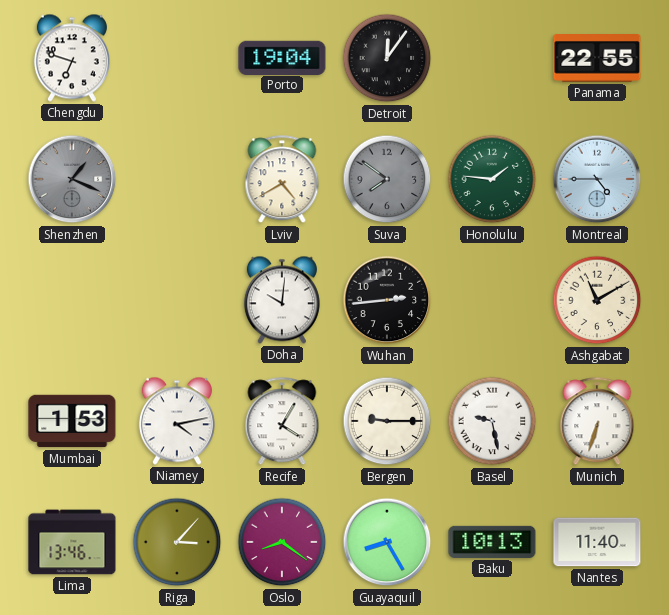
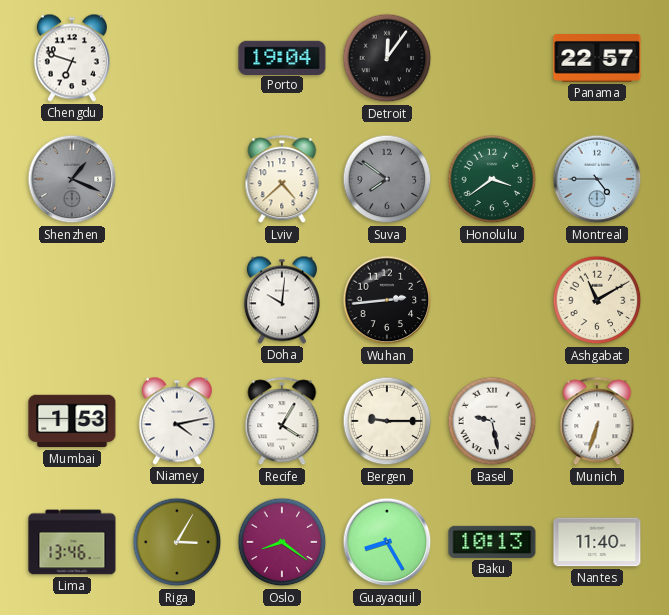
Panama: 22:55 -> 22:57
Lviv: 4:40 -> 4:38
Honolulu: 1:46 -> 3:39
Riga: 3:07 -> 3:05
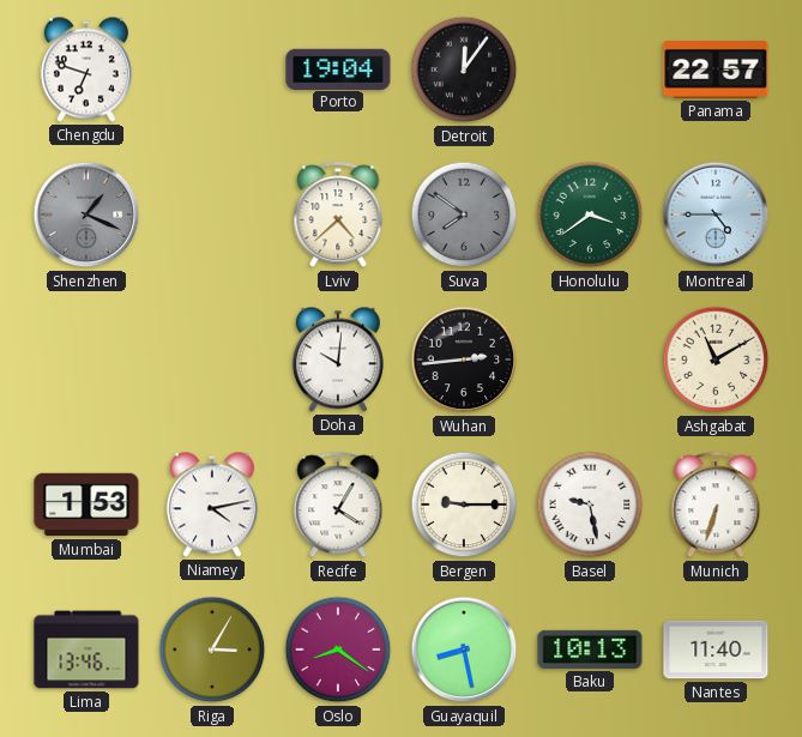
Guayaquil: 8:25 -> 8:28
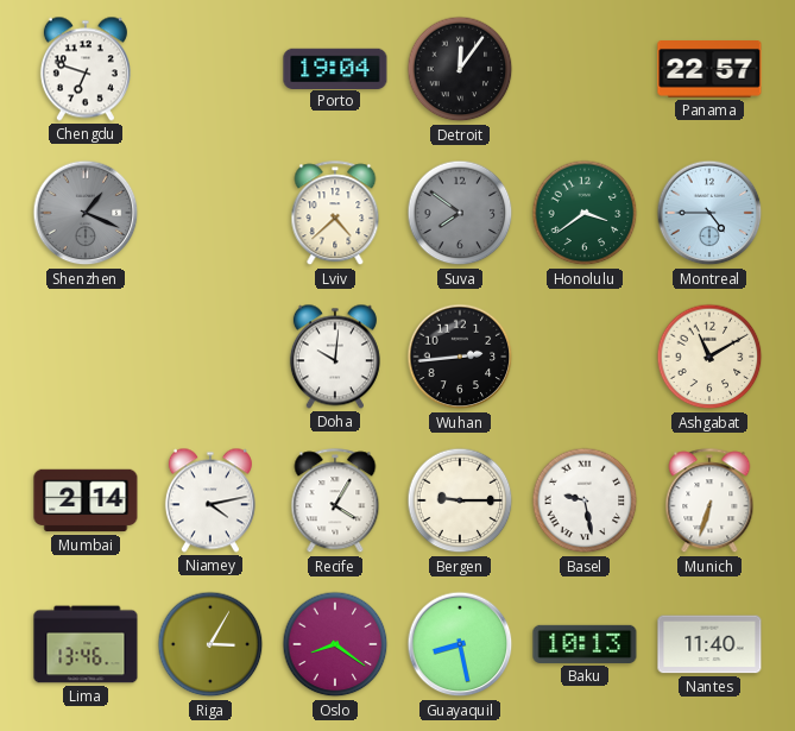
Mumbai: 1:53 -> 2:14
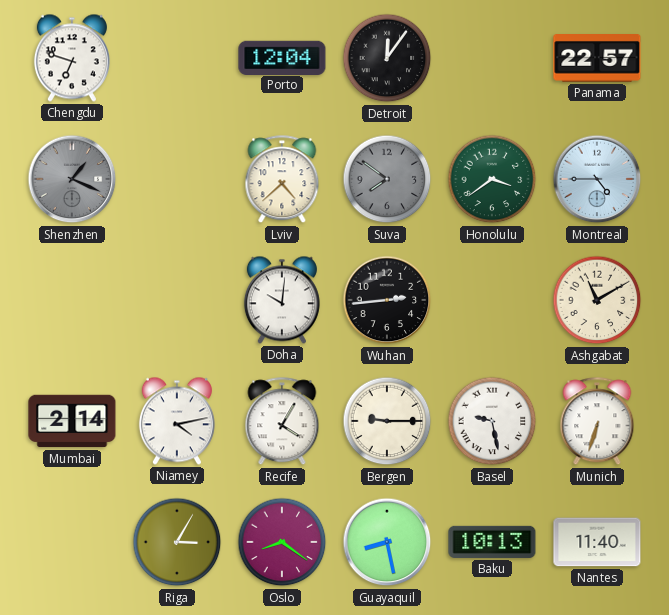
Porto: 19:04 -> 12:04
Lima: 13:46 -> none
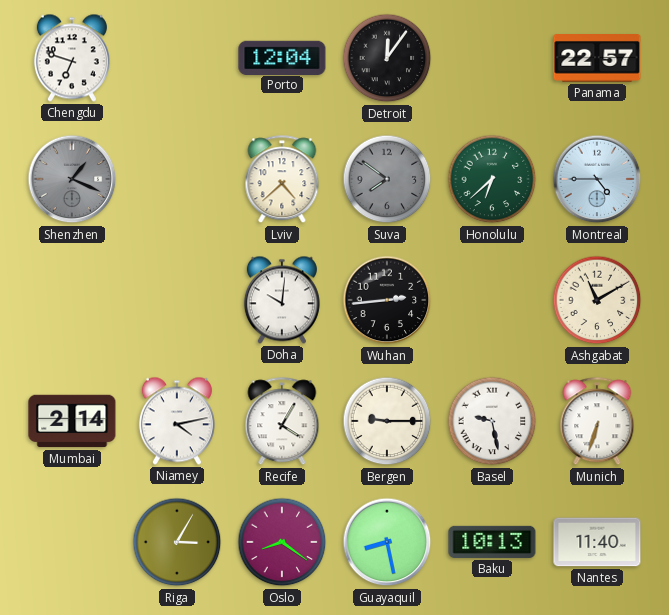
Honolulu: 3:39 -> 6:38
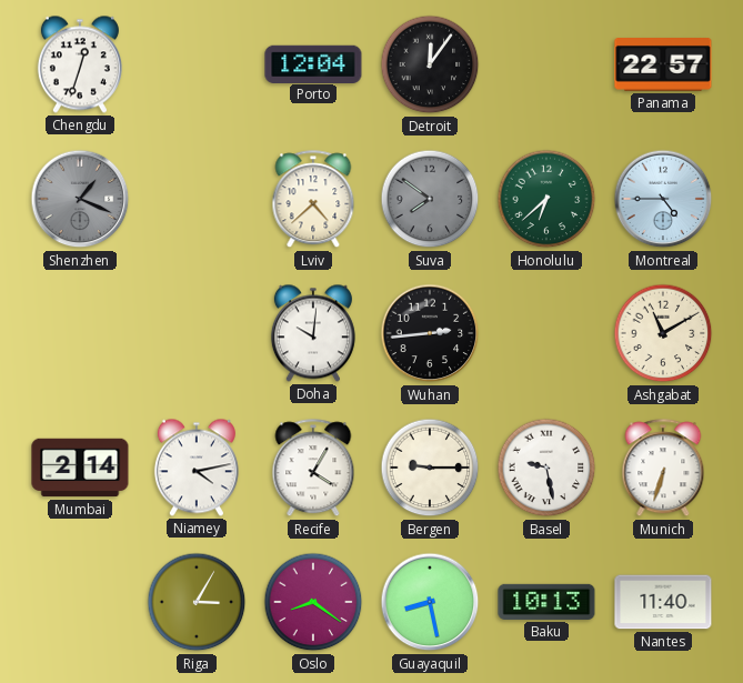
Chengdu: 6:48 -> 12:33
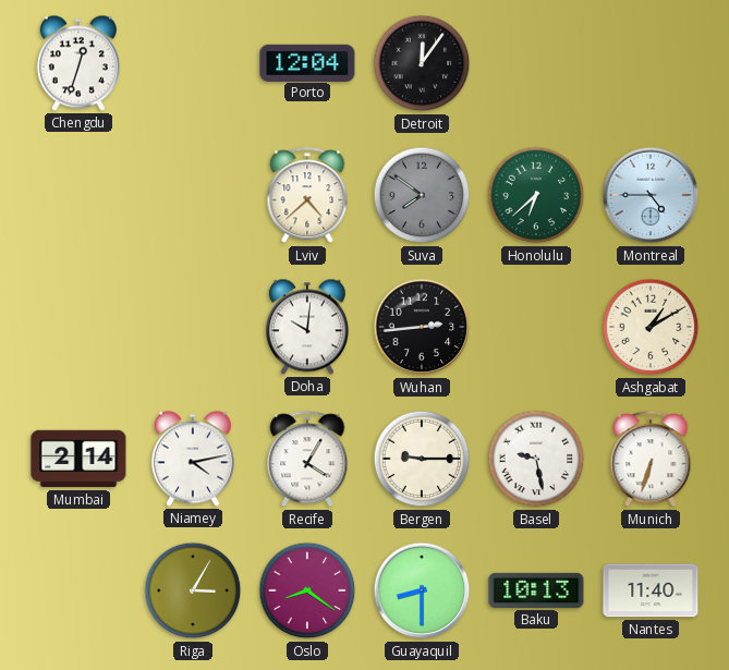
Panama: 22:57 -> none
Shenzhen: 1:19 -> none
Ashgabat: 11:10 -> 1:10
Guayaquil: 8:28 -> 8:30
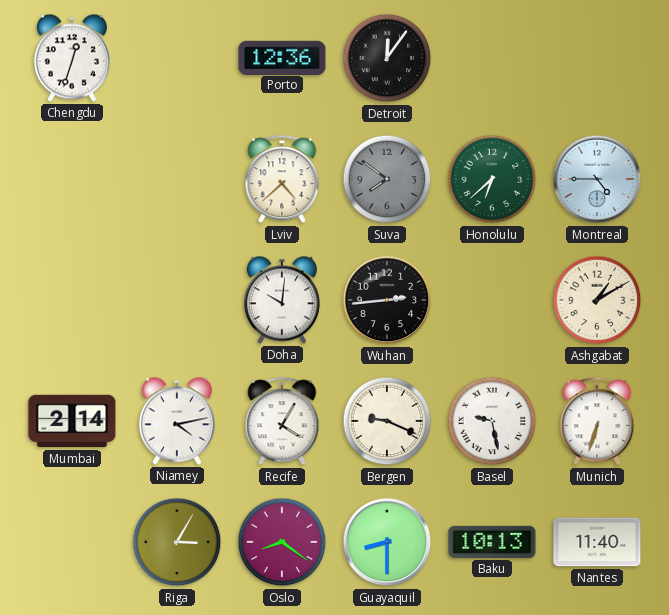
Porto: 12:04 -> 12:36
Bergen: 9:15 -> 9:19
